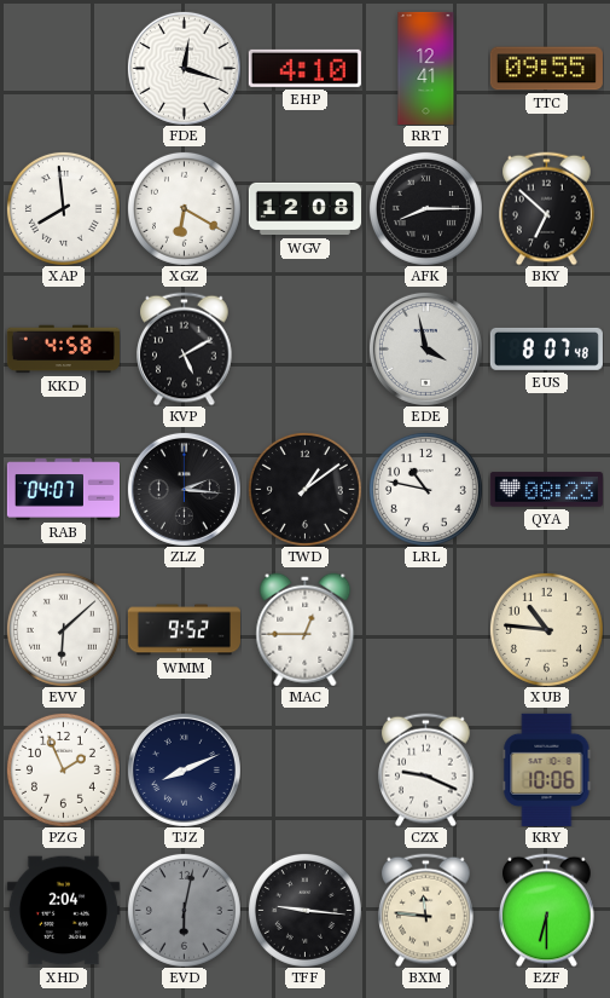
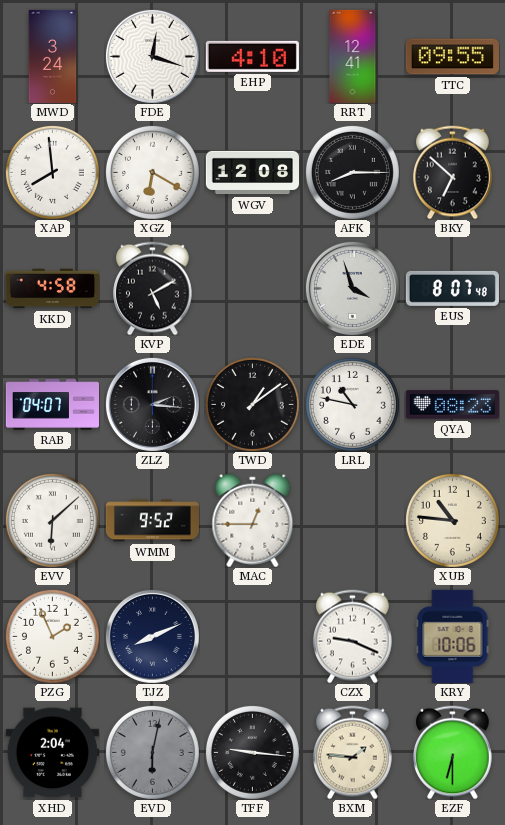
MWD: none -> 3:24
EDE: 3:58 -> 3:57
BXM: 11:46 -> 1:46
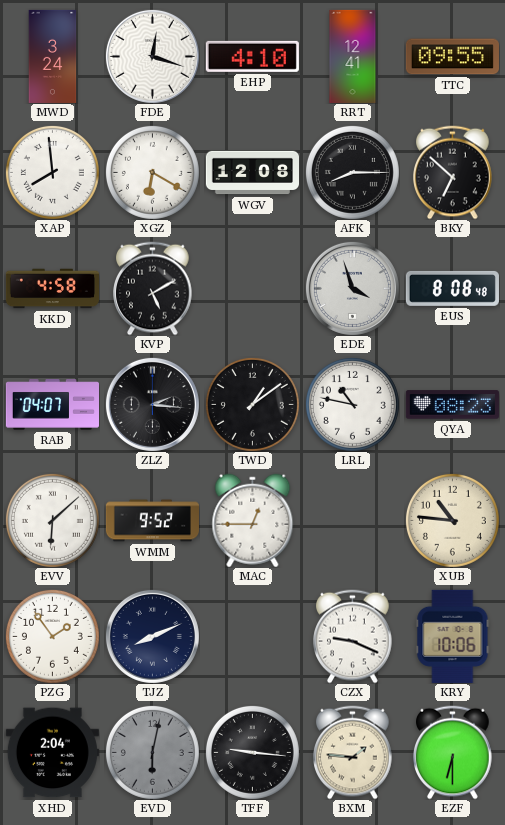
EUS: 8:07 -> 8:08
PZG: 1:56 -> 1:54
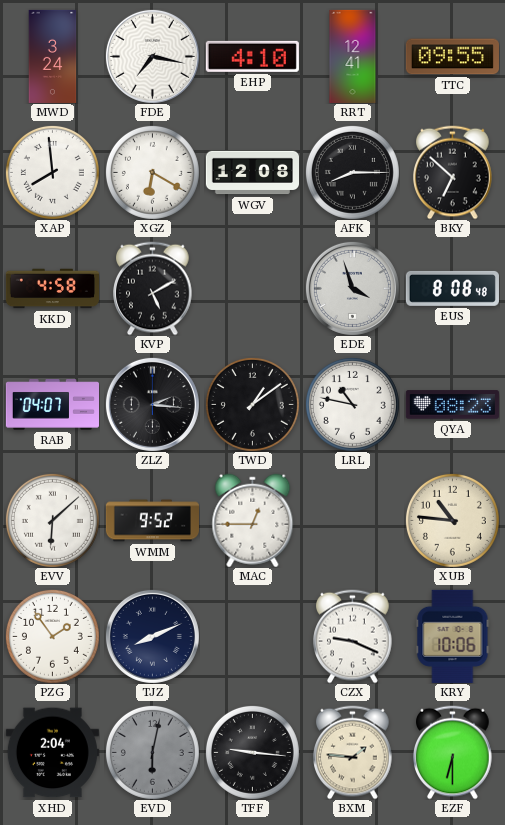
FDE: 12:18 -> 7:17
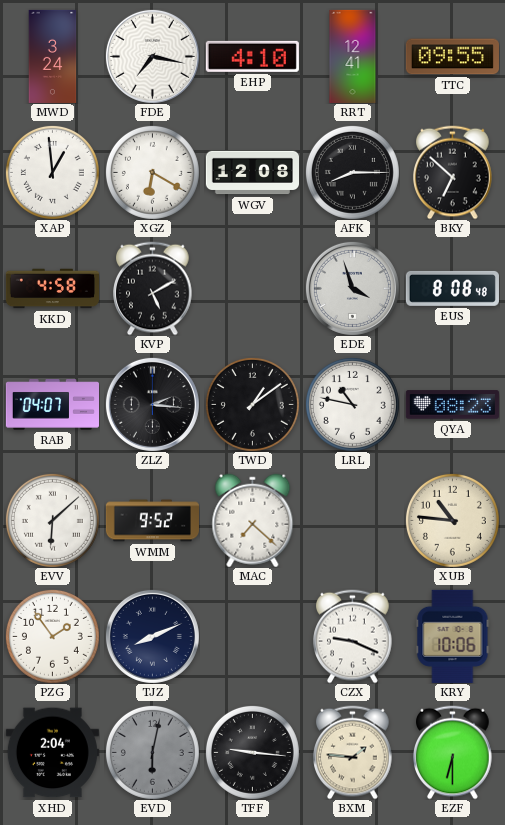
XAP: 7:59 -> 12:59
MAC: 12:45 -> 7:22
